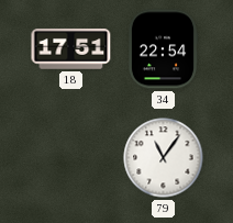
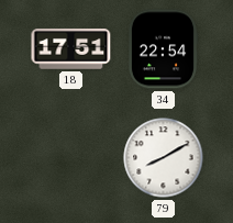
79: 11:06 -> 8:10
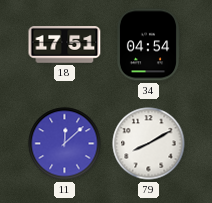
34: 22:54 -> 04:54
11: none -> 12:08
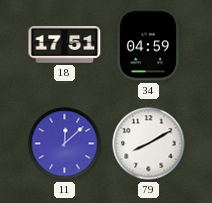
34: 04:54 -> 04:59
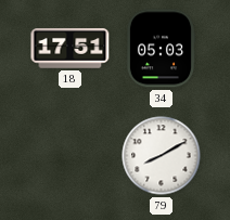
34: 04:59 -> 05:03
11: 12:08 -> none
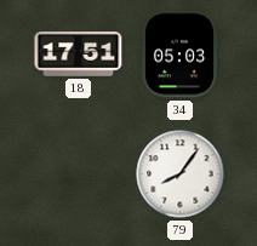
79: 8:10 -> 8:06
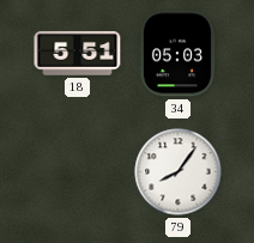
18: 17:51 -> 5:51
